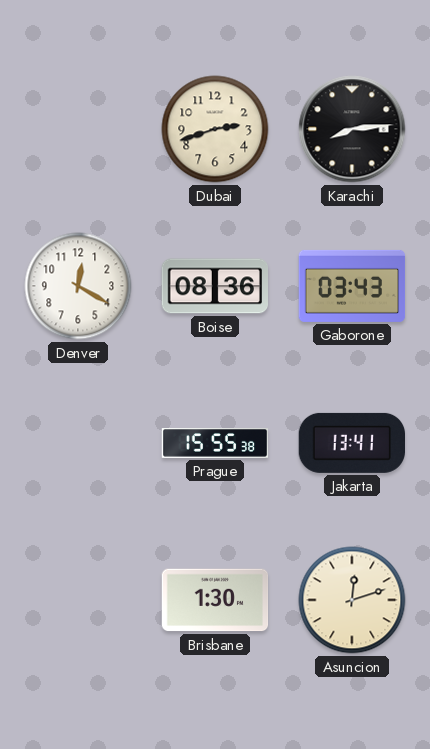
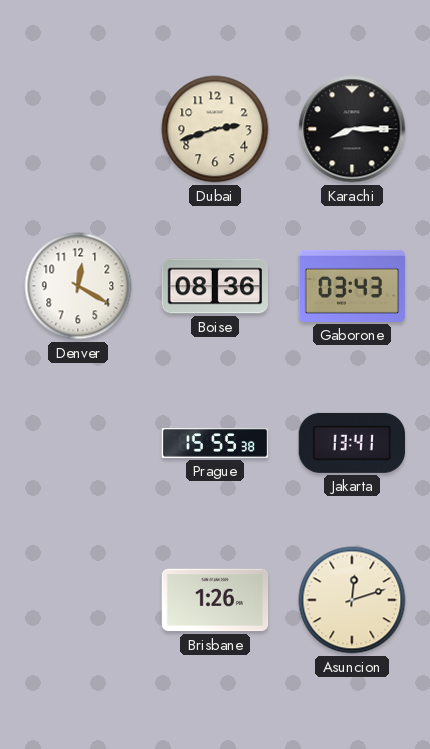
Karachi: 8:14 -> 8:15
Brisbane: 1:30 -> 1:26
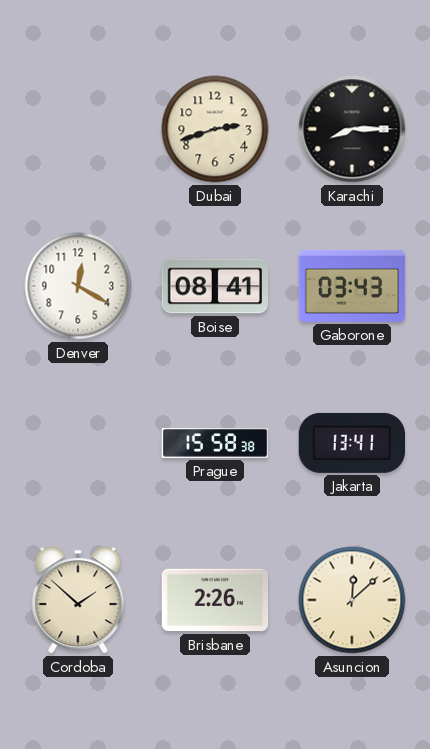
Boise: 08:36 -> 08:41
Prague: 15:55 -> 15:58
Cordoba: none -> 1:52
Brisbane: 1:26 -> 2:26
Asuncion: 12:12 -> 12:08
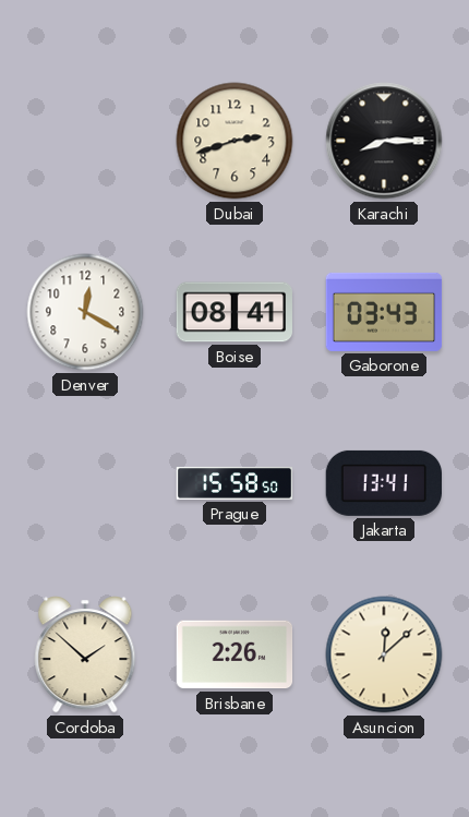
Prague: 15:58:38 -> 15:58:50
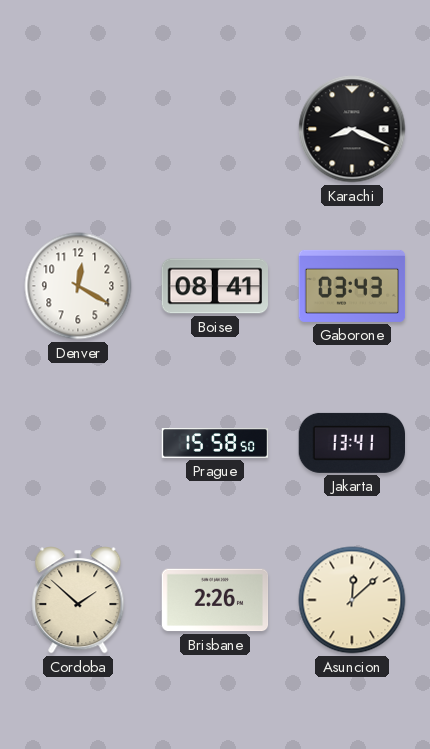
Dubai: 2:42 -> none
Karachi: 8:15 -> 8:19
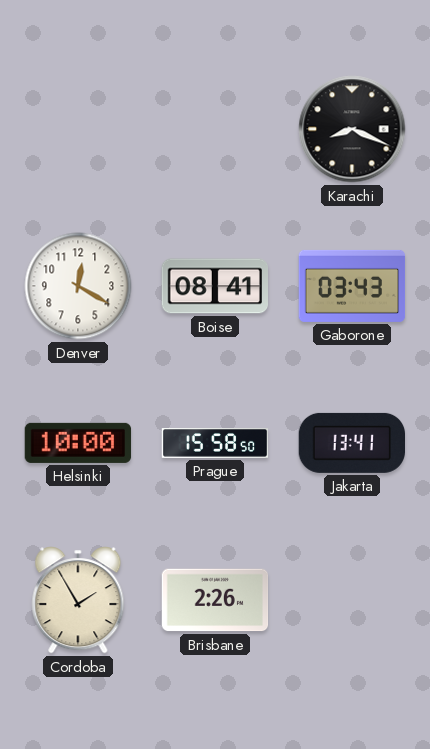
Helsinki: none -> 10:00
Cordoba: 1:52 -> 1:55
Asuncion: 12:08 -> none
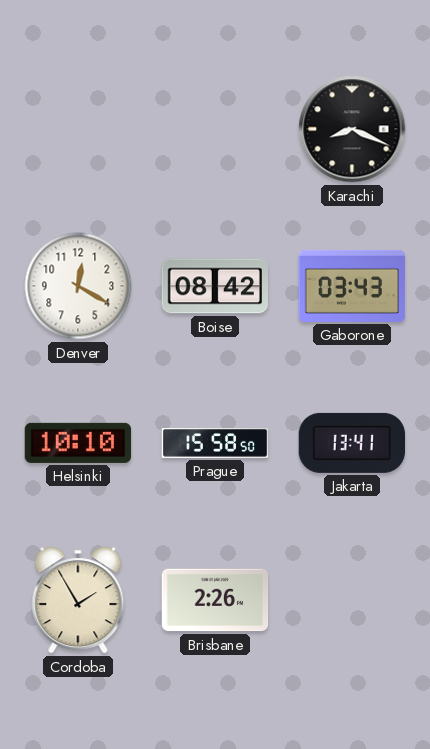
Boise: 08:41 -> 08:42
Helsinki: 10:00 -> 10:10
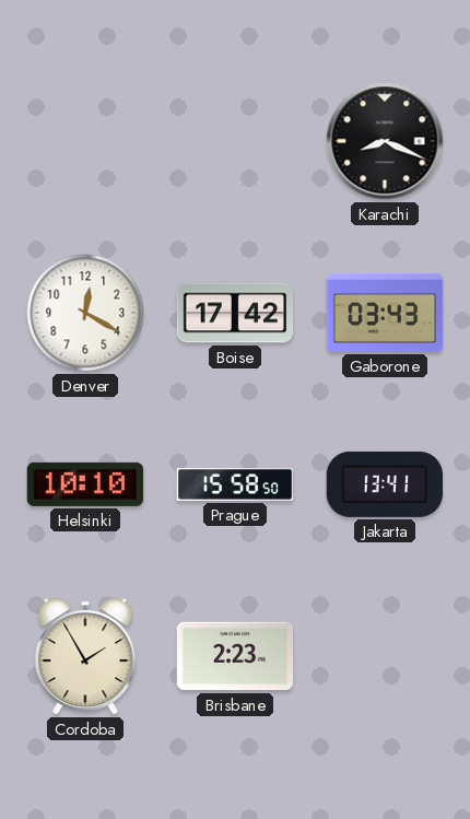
Boise: 08:42 -> 17:42
Brisbane: 2:26 -> 2:23
